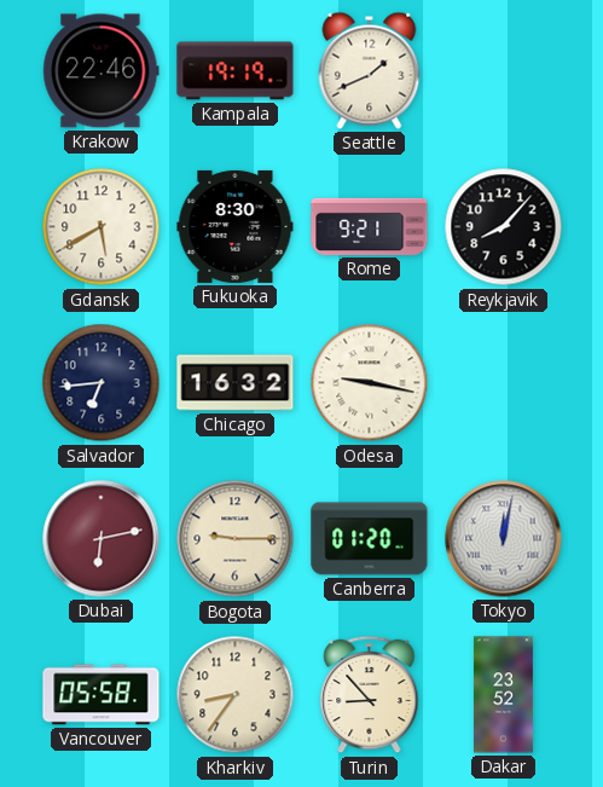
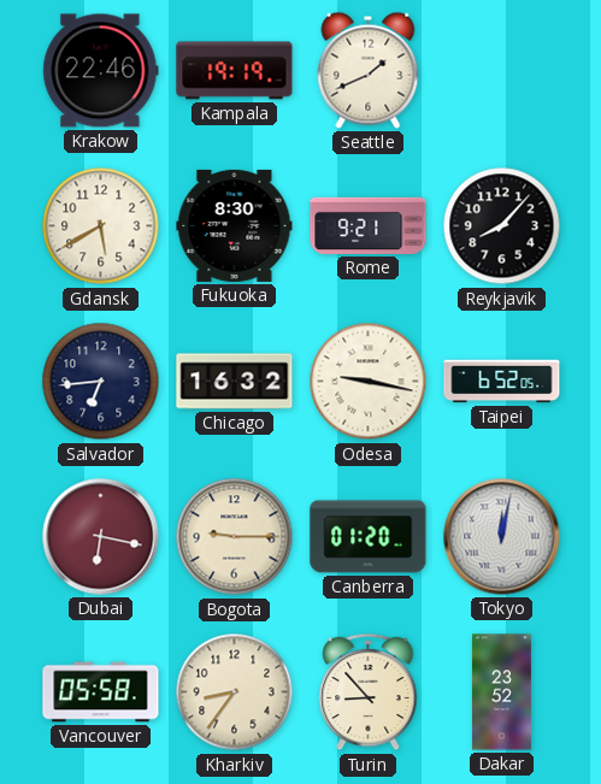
Taipei: none -> 6:52
Dubai: 6:13 -> 6:17
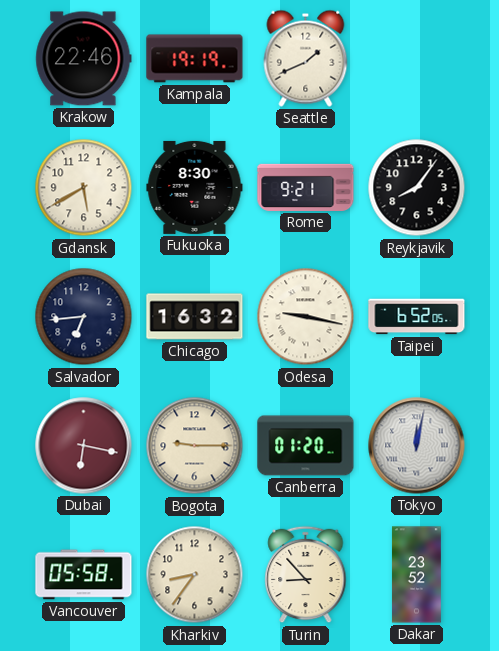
Reykjavik: 8:07 -> 8:06
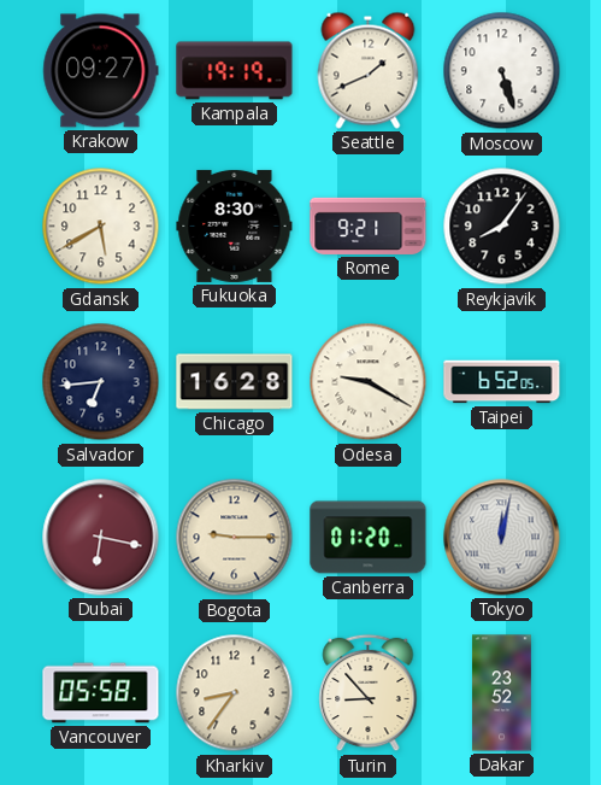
Krakow: 22:46 -> 09:27
Moscow: none -> 5:27
Chicago: 16:32 -> 16:28
Odesa: 9:17 -> 9:20
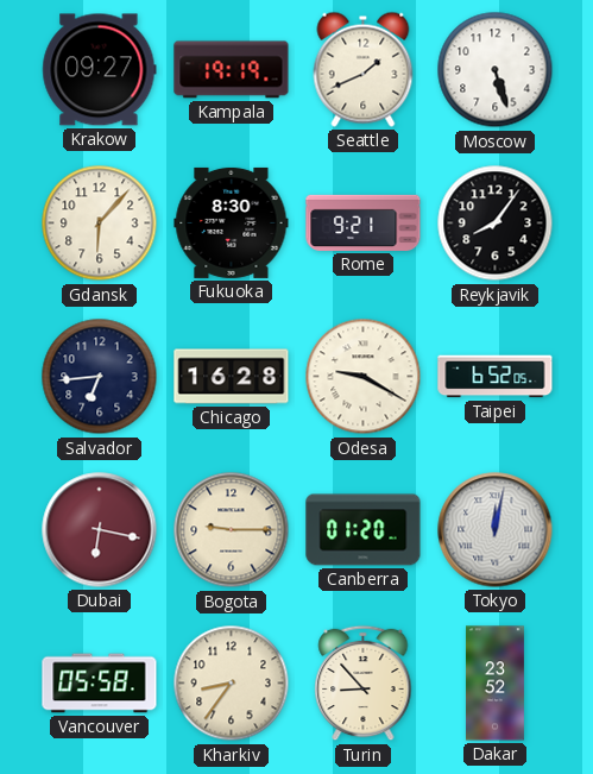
Gdansk: 5:40 -> 6:07
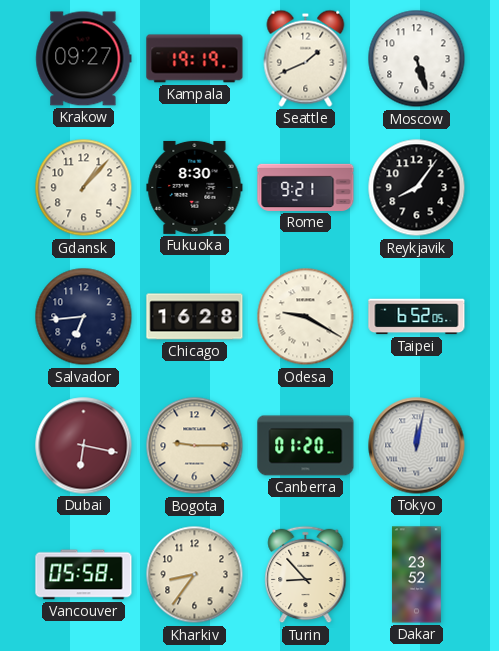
Gdansk: 6:07 -> 1:07
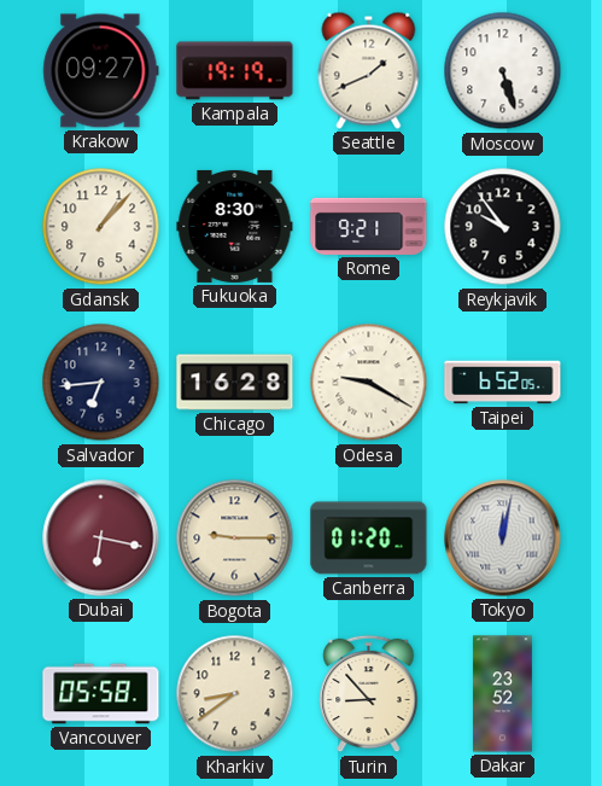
Reykjavik: 8:06 -> 9:54
Kharkiv: 8:36 -> 8:39
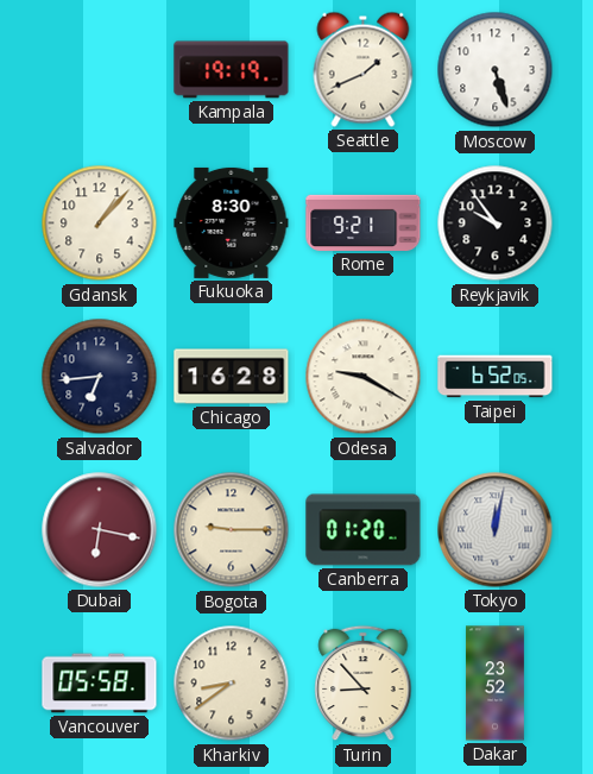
Krakow: 09:27 -> none
